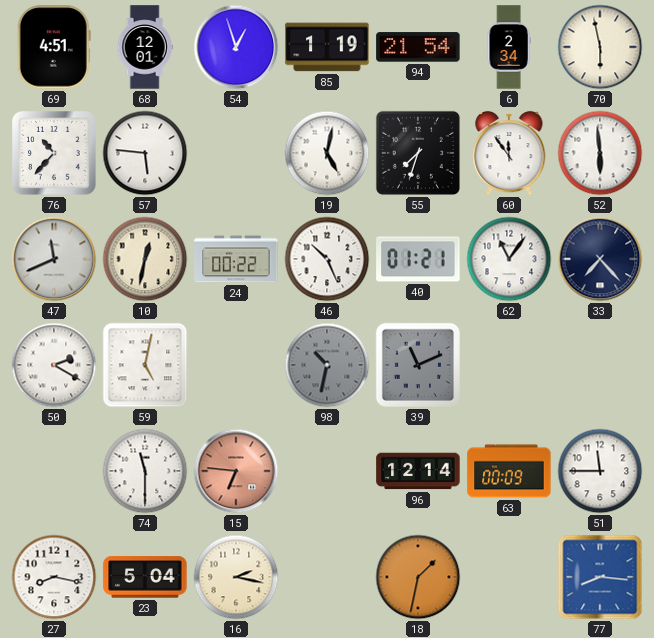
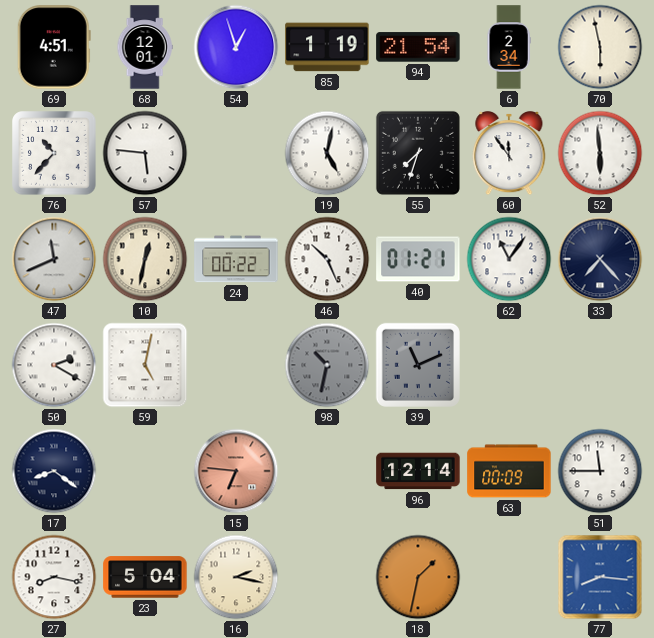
17: none -> 8:21
74: 11:30 -> none
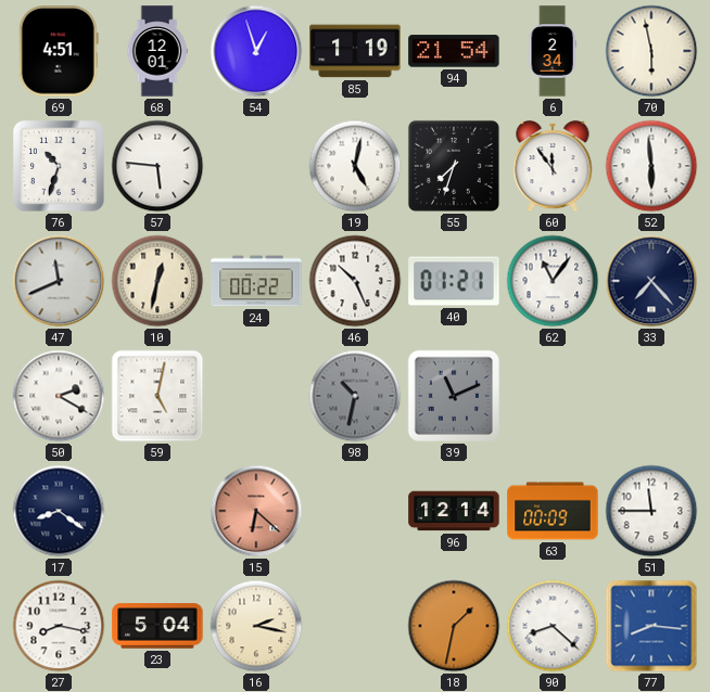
76: 10:37 -> 10:33
15: 6:46 -> 6:22
90: none -> 8:22
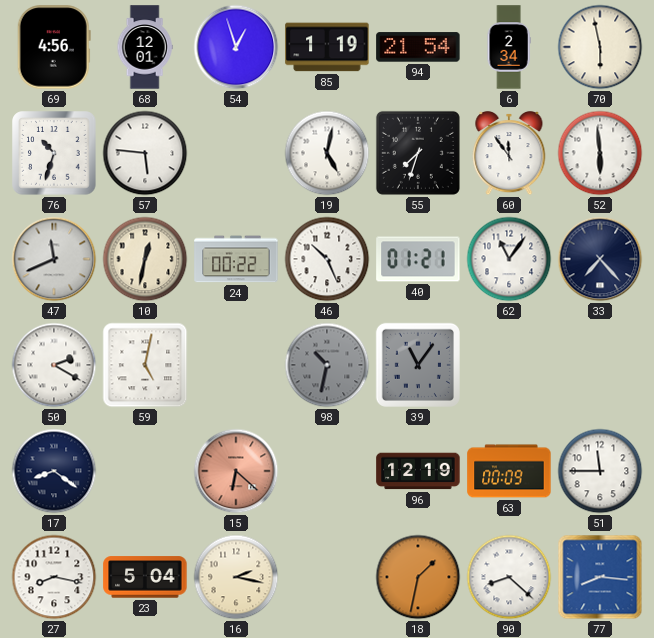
69: 4:51 -> 4:56
39: 11:11 -> 11:06
96: 12:14 -> 12:19
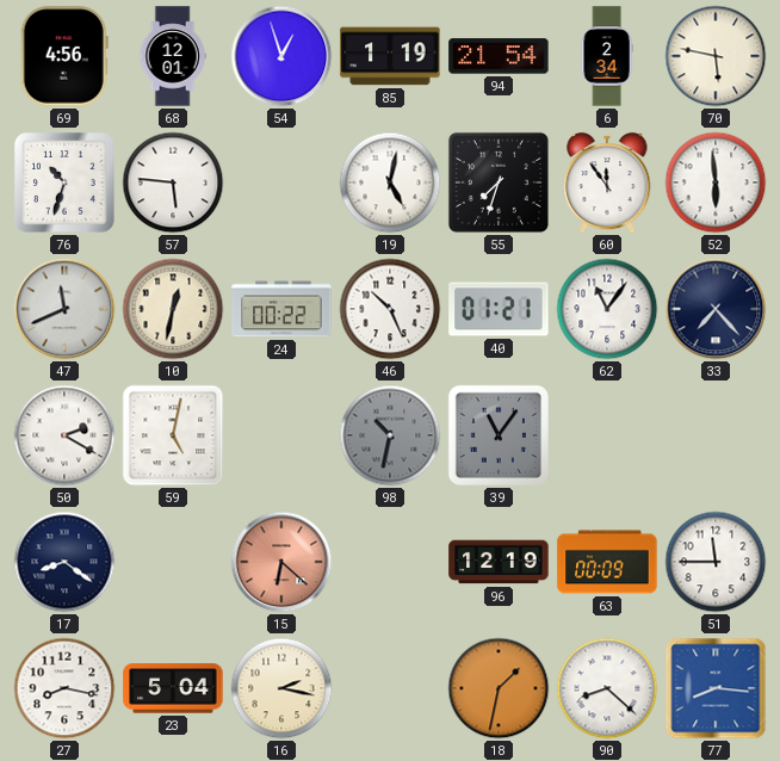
70: 5:58 -> 5:47
